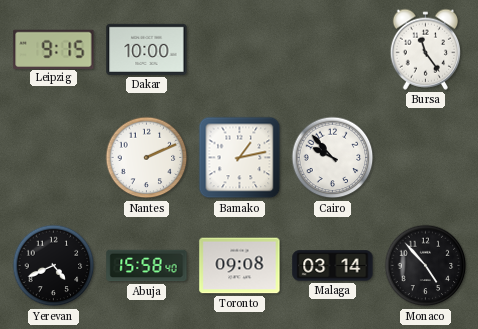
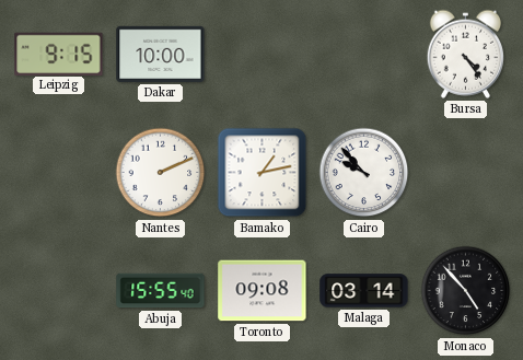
Bursa: 11:24 -> 4:24
Yerevan: 4:41 -> none
Abuja: 15:58 -> 15:55
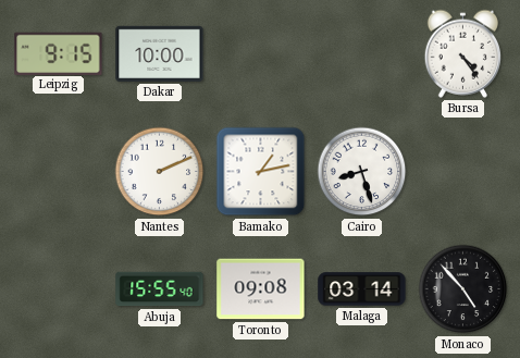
Cairo: 9:53 -> 8:27
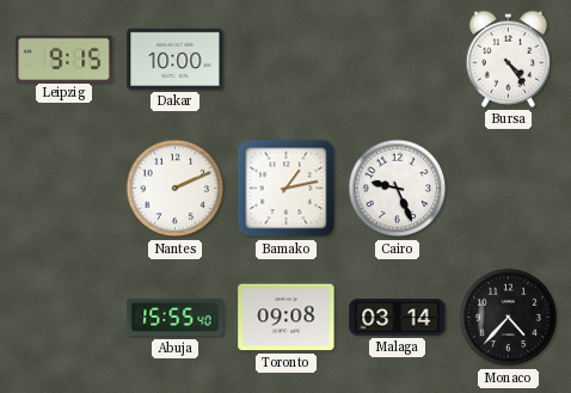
Cairo: 8:27 -> 9:26
Monaco: 4:53 -> 4:37
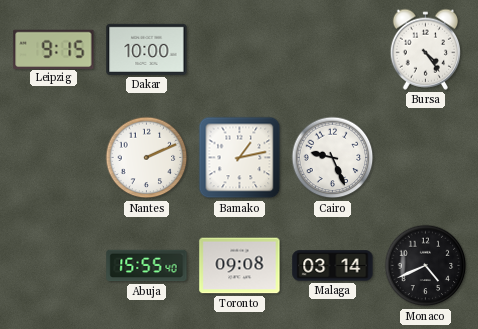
Monaco: 4:37 -> 4:41
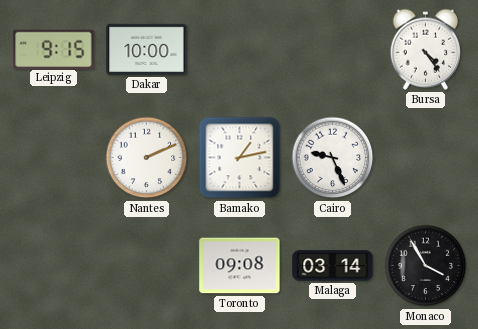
Abuja: 15:55 -> none
Monaco: 4:41 -> 3:55
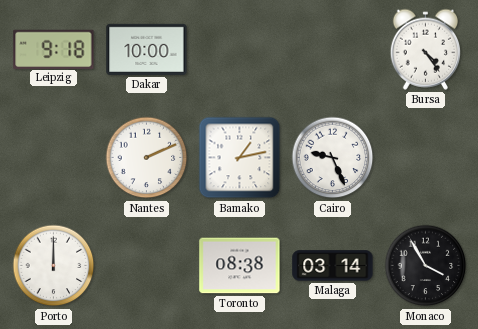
Leipzig: 9:15 -> 9:18
Porto: none -> 12:00
Toronto: 09:08 -> 08:38
